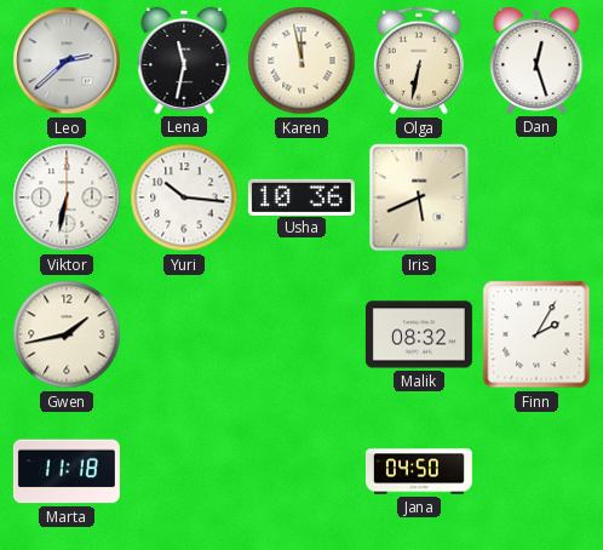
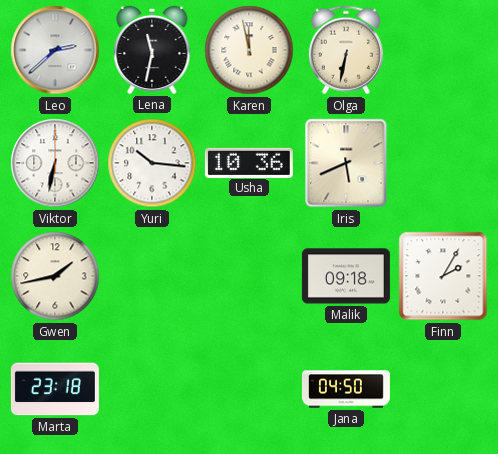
Dan: 12:27 -> none
Malik: 08:32 -> 09:18
Marta: 11:18 -> 23:18
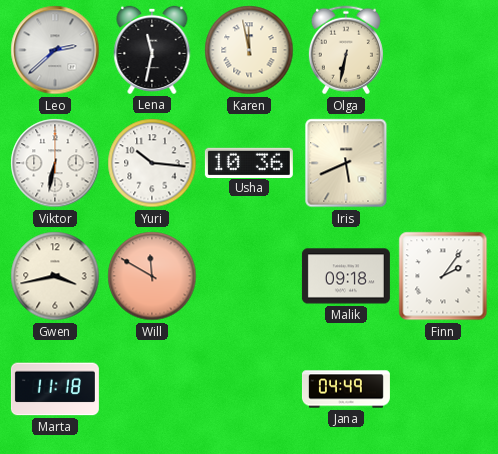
Gwen: 1:43 -> 3:43
Will: none -> 11:50
Finn: 2:05 -> 2:06
Marta: 23:18 -> 11:18
Jana: 04:50 -> 04:49
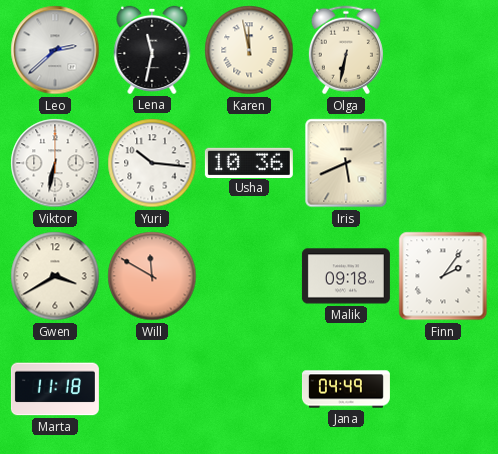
Gwen: 3:43 -> 3:40
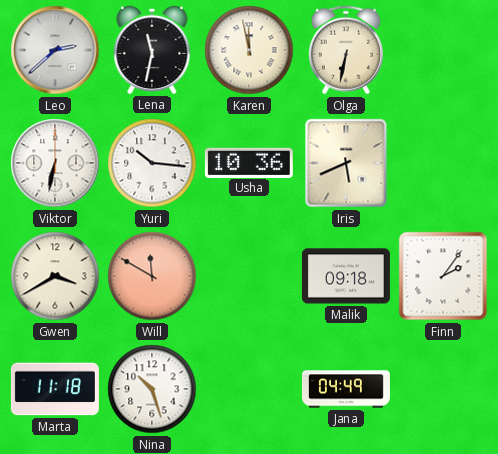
Nina: none -> 10:27
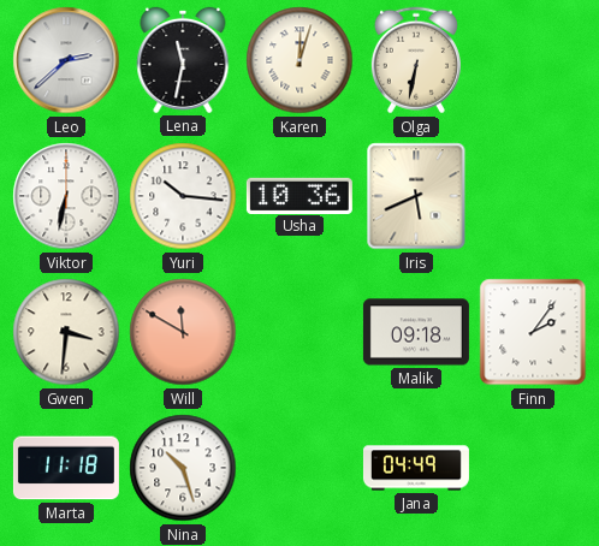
Karen: 11:58 -> 12:03
Gwen: 3:40 -> 3:31
